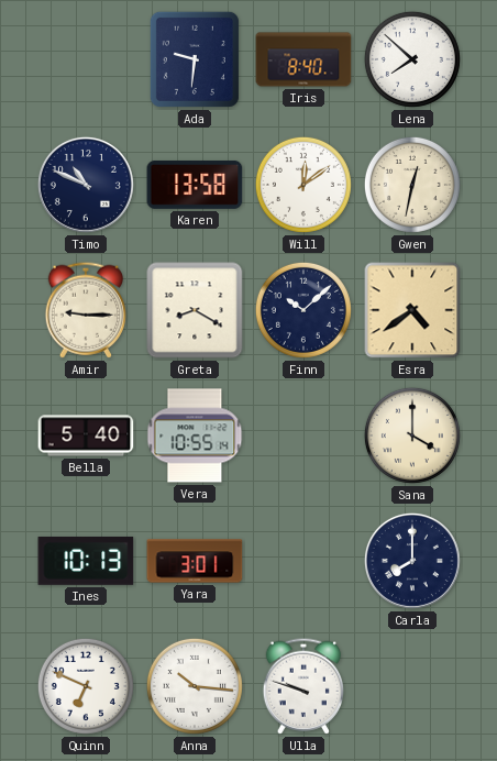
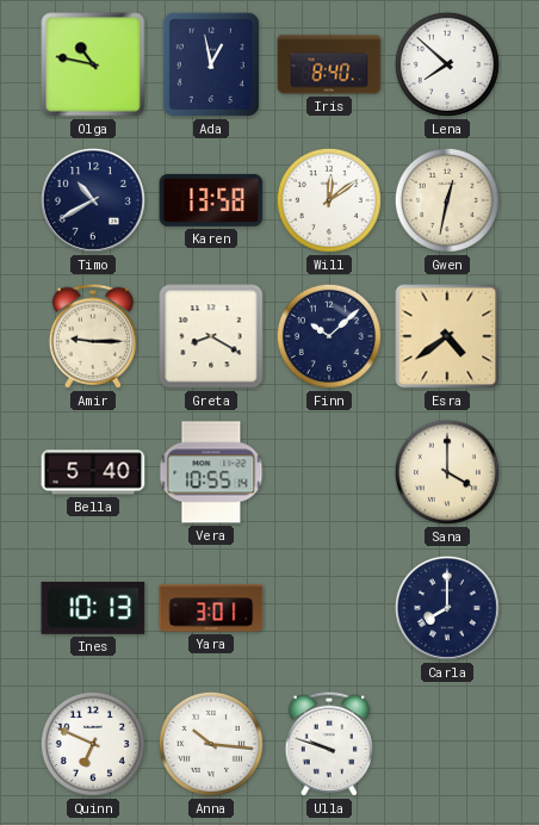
Olga: none -> 10:47
Ada: 9:31 -> 12:58
Timo: 10:49 -> 10:40
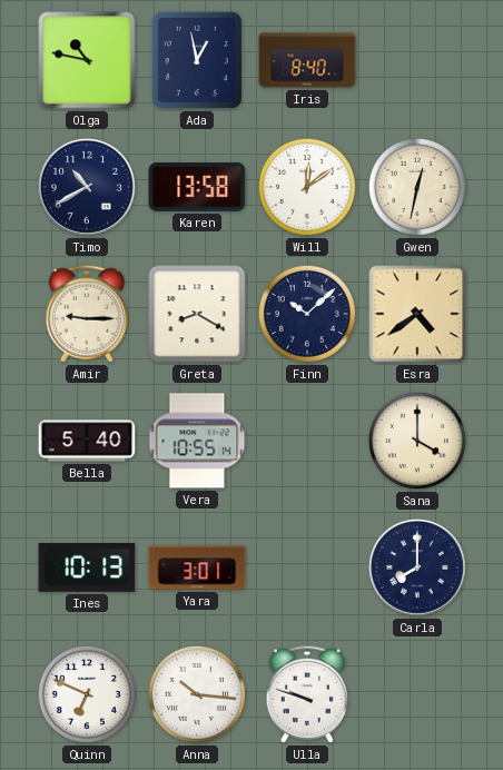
Lena: 7:52 -> none
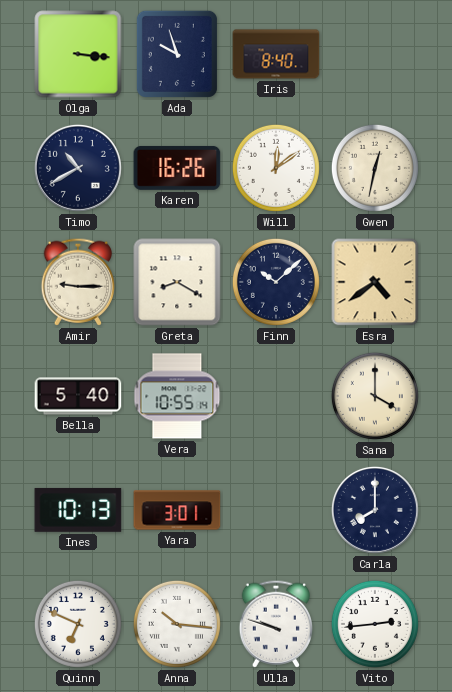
Olga: 10:47 -> 3:16
Ada: 12:58 -> 9:57
Karen: 13:58 -> 16:26
Vito: none -> 2:44
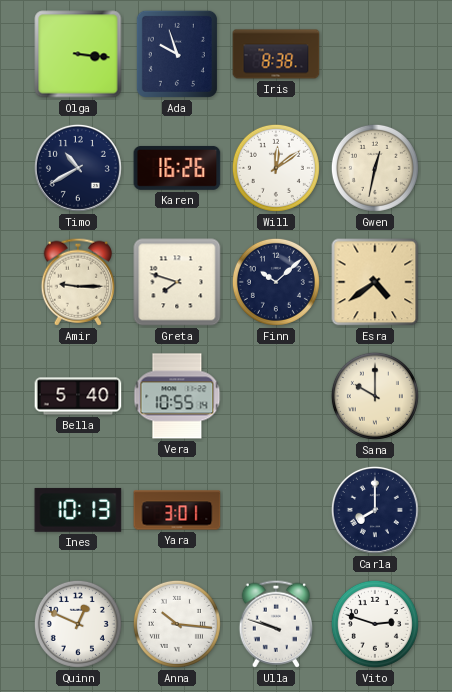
Iris: 8:40 -> 8:38
Greta: 8:20 -> 7:48
Sana: 4:00 -> 10:00
Quinn: 6:49 -> 12:49
Vito: 2:44 -> 2:48
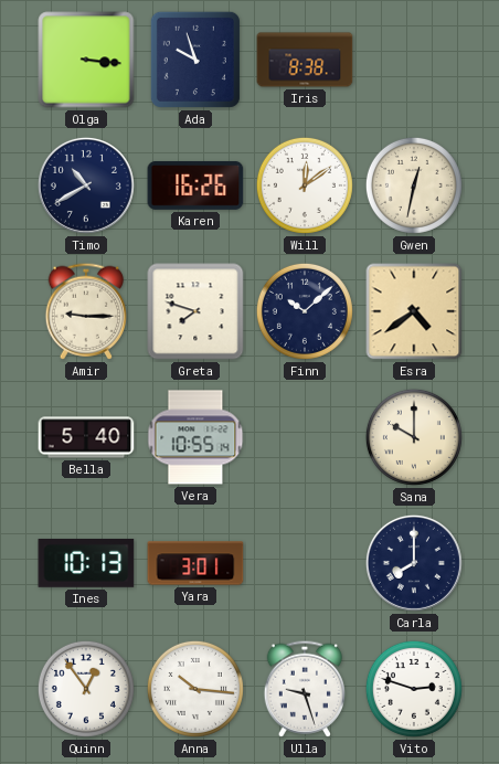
Quinn: 12:49 -> 12:54
Ulla: 9:48 -> 9:27
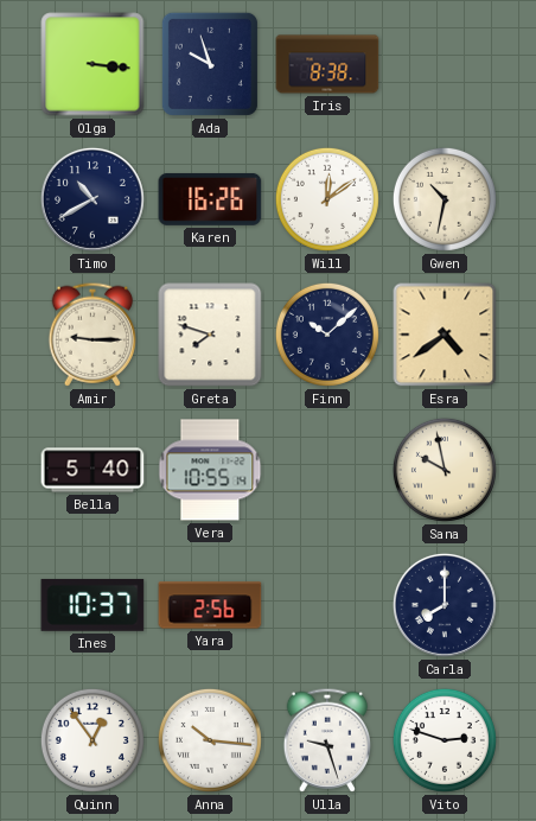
Gwen: 12:32 -> 10:32
Sana: 10:00 -> 9:58
Ines: 10:13 -> 10:37
Yara: 3:01 -> 2:56
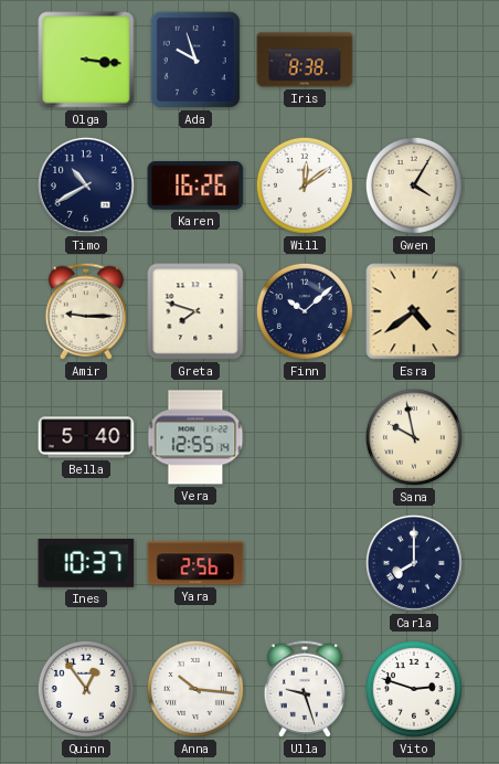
Gwen: 10:32 -> 4:05
Vera: 10:55 -> 12:55
